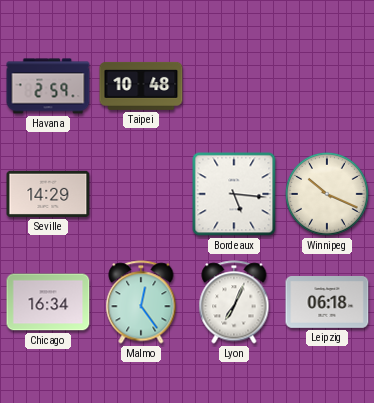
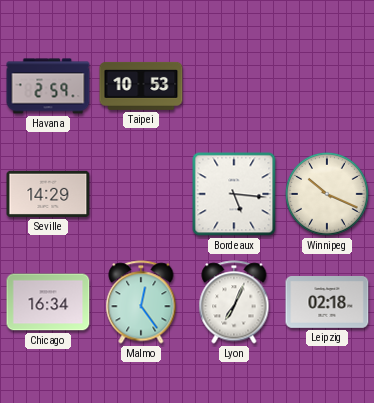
Taipei: 10:48 -> 10:53
Leipzig: 06:18 -> 02:18
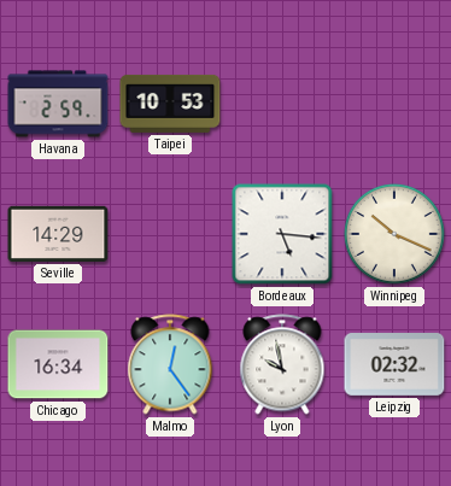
Lyon: 7:04 -> 9:58
Leipzig: 02:18 -> 02:32
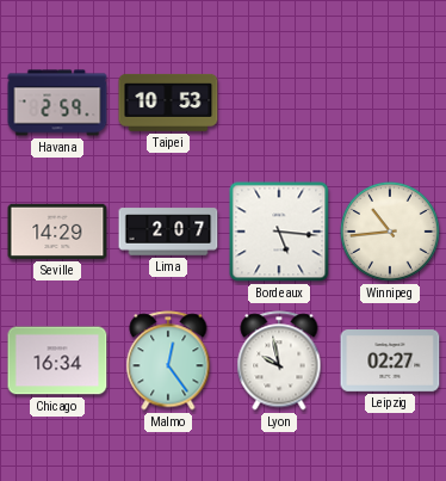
Lima: none -> 2:07
Winnipeg: 10:19 -> 10:44
Leipzig: 02:32 -> 02:27
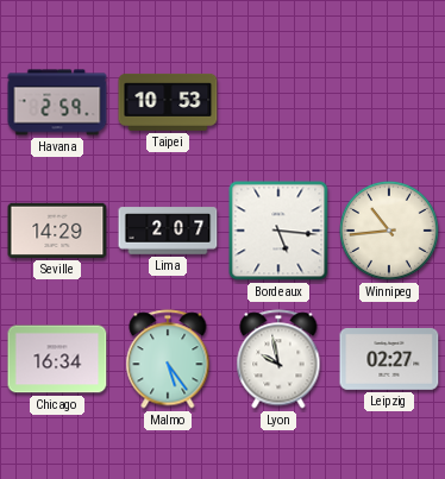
Malmo: 12:24 -> 5:24
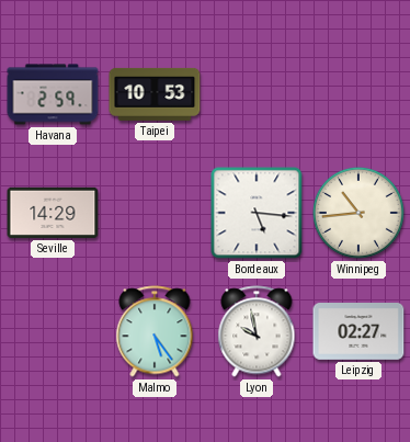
Lima: 2:07 -> none
Chicago: 16:34 -> none
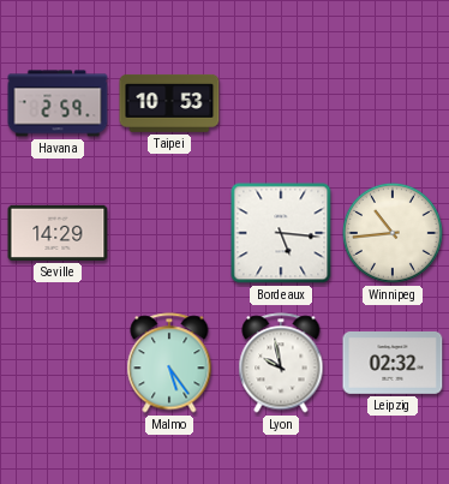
Leipzig: 02:27 -> 02:32
